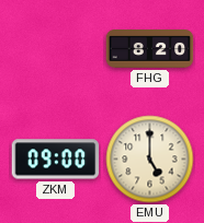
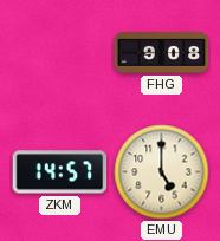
FHG: 8:20 -> 9:08
ZKM: 09:00 -> 14:57
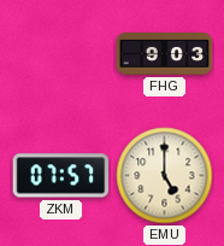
FHG: 9:08 -> 9:03
ZKM: 14:57 -> 07:57
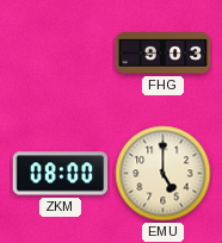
ZKM: 07:57 -> 08:00
